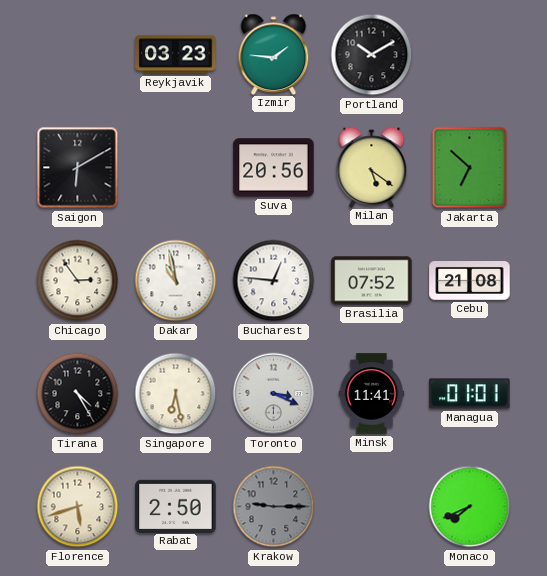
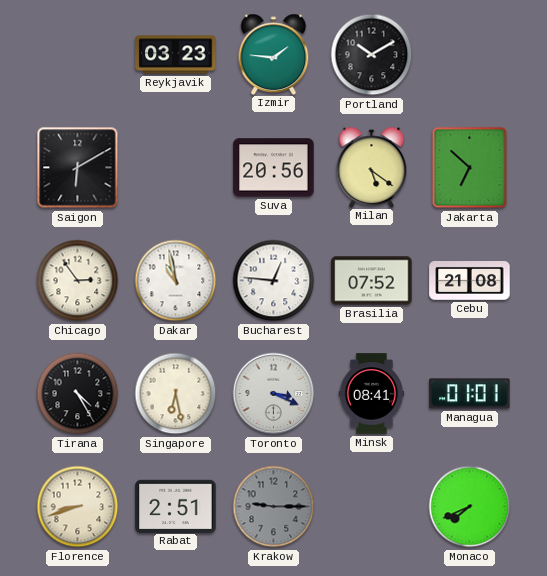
Minsk: 11:41 -> 08:41
Florence: 5:42 -> 8:42
Rabat: 2:50 -> 2:51
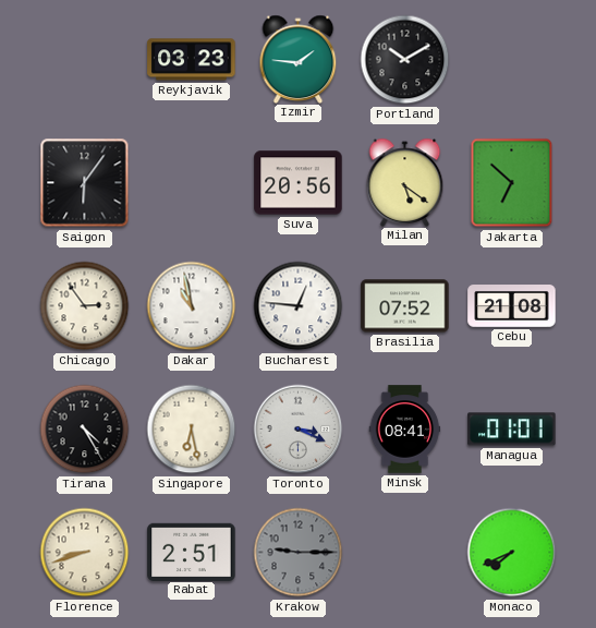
Saigon: 6:10 -> 6:06
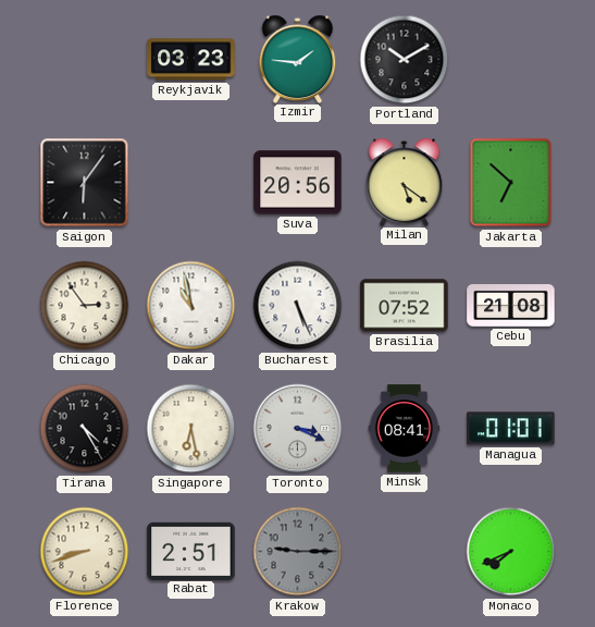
Bucharest: 12:46 -> 5:26
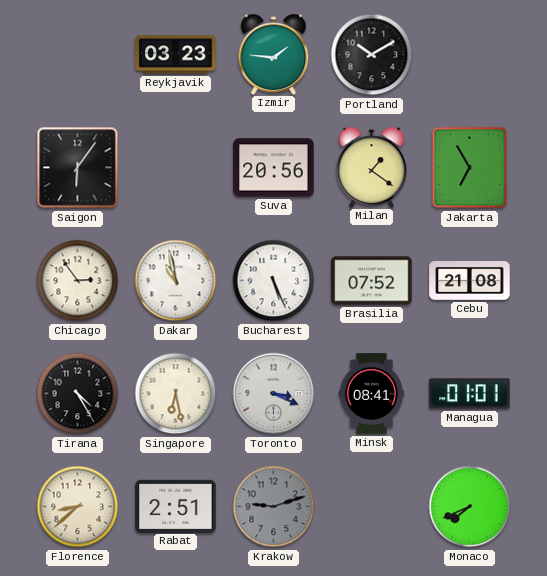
Milan: 5:21 -> 1:21
Jakarta: 6:52 -> 6:55
Florence: 8:42 -> 8:38
Krakow: 9:15 -> 9:12
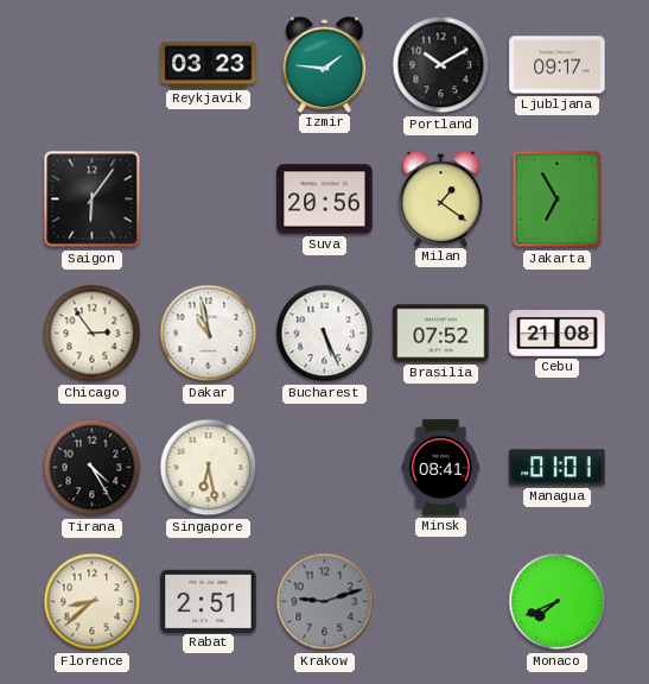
Ljubljana: none -> 09:17
Toronto: 3:19 -> none
